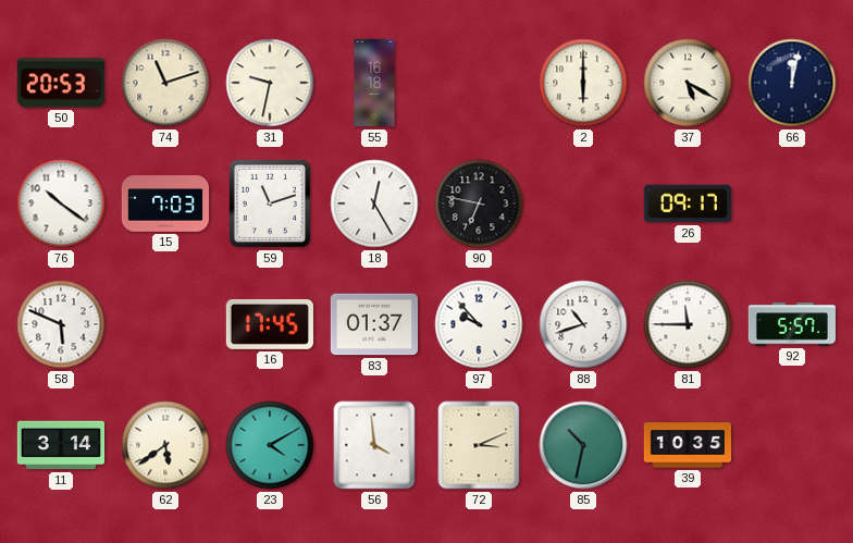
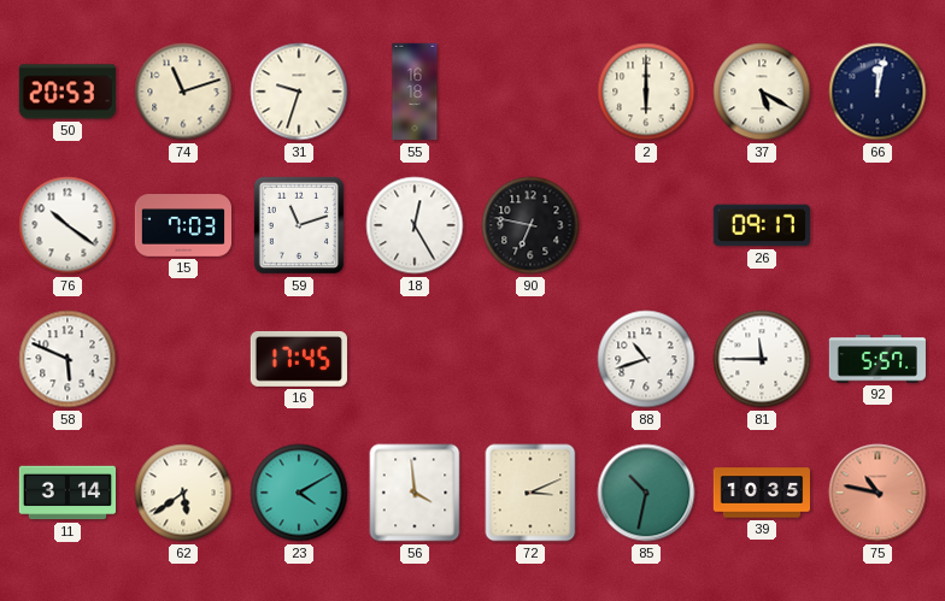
31: 9:32 -> 9:33
83: 01:37 -> none
97: 9:53 -> none
75: none -> 10:47
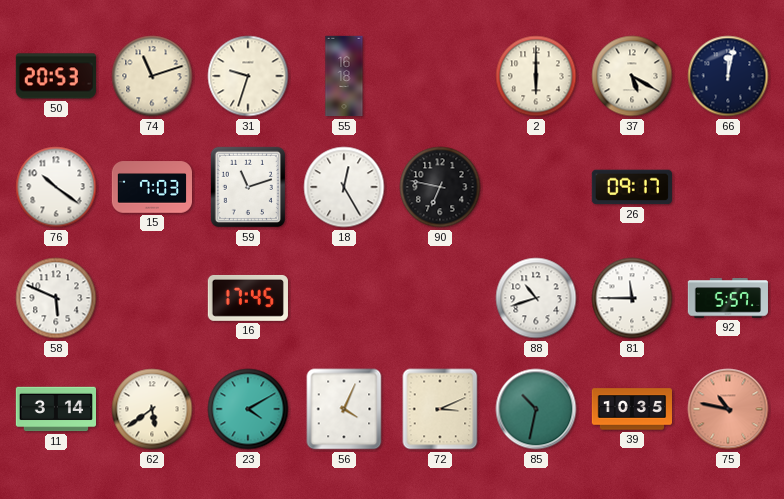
56: 3:59 -> 4:04
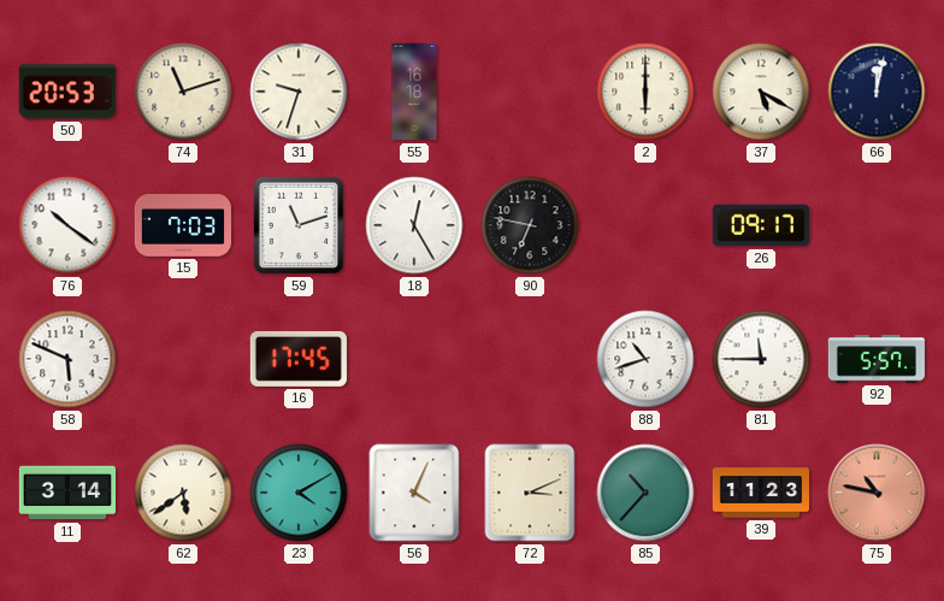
85: 10:32 -> 10:37
39: 10:35 -> 11:23
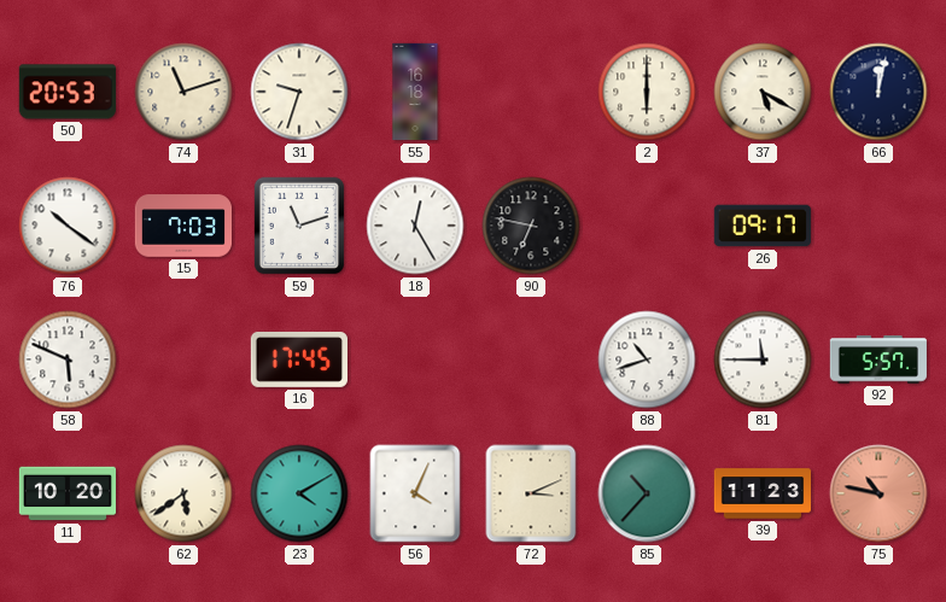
11: 3:14 -> 10:20
